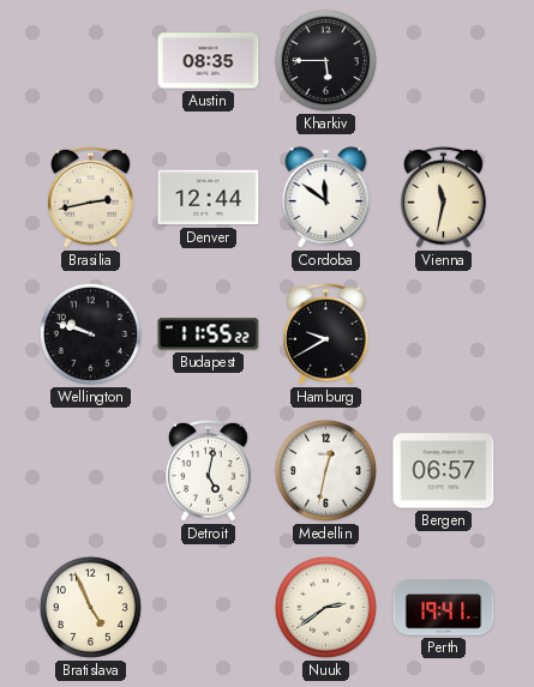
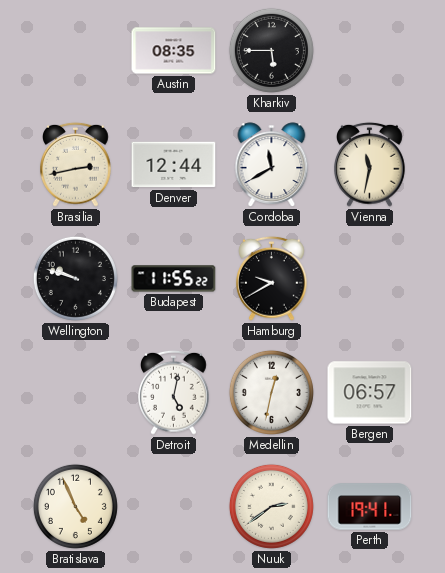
Cordoba: 11:51 -> 11:40
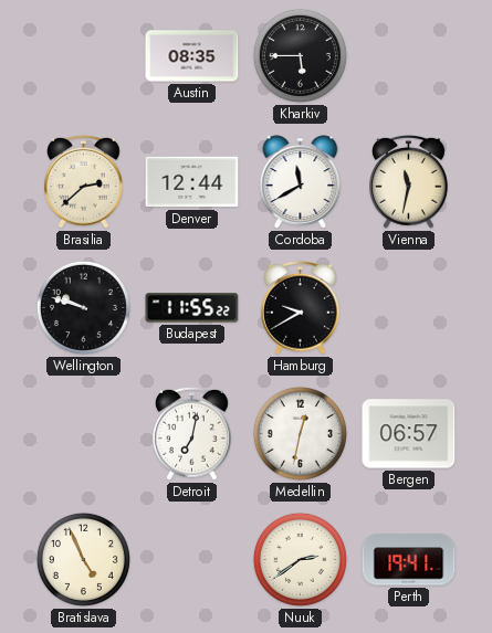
Brasilia: 2:43 -> 2:38
Detroit: 5:02 -> 7:02
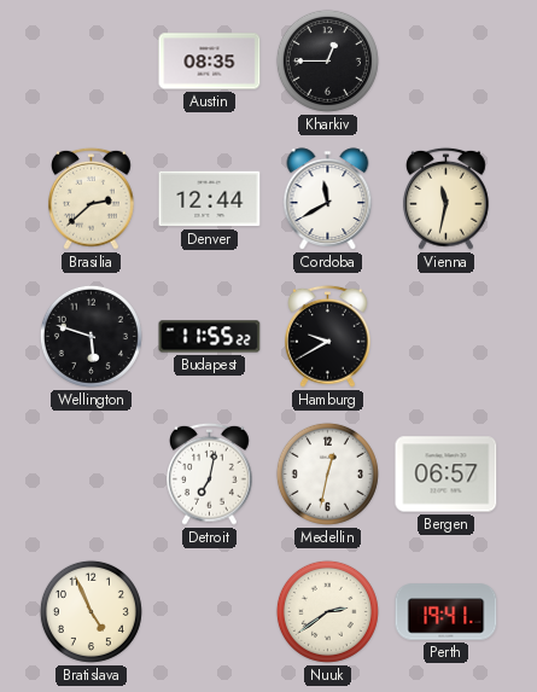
Kharkiv: 5:45 -> 12:45
Wellington: 9:48 -> 5:48
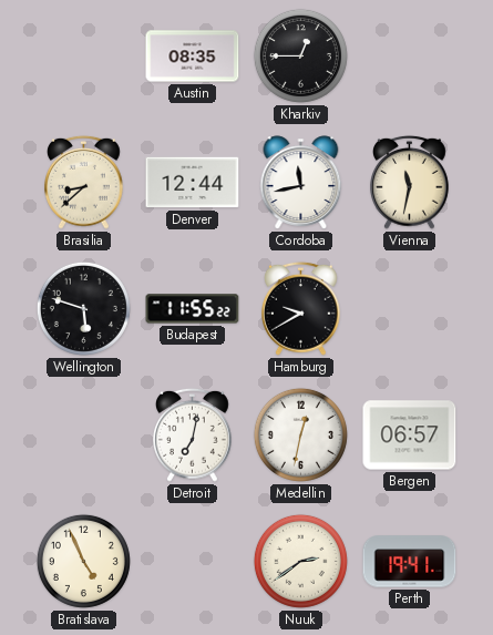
Brasilia: 2:38 -> 8:38
Cordoba: 11:40 -> 11:43
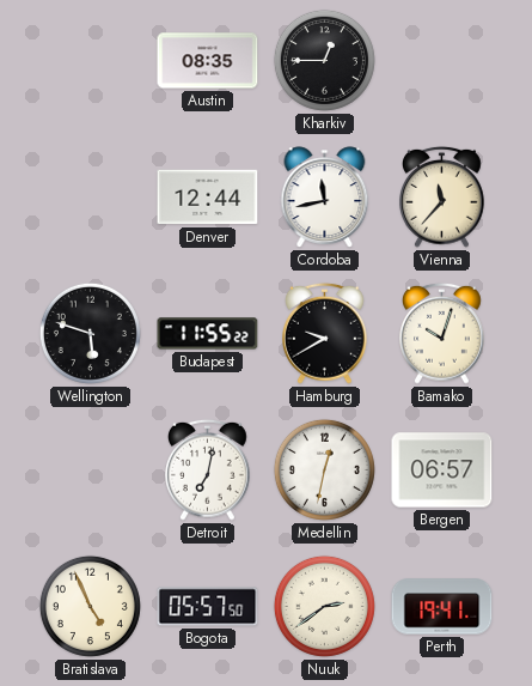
Brasilia: 8:38 -> none
Vienna: 11:32 -> 11:37
Bamako: none -> 10:03
Bogota: none -> 05:57
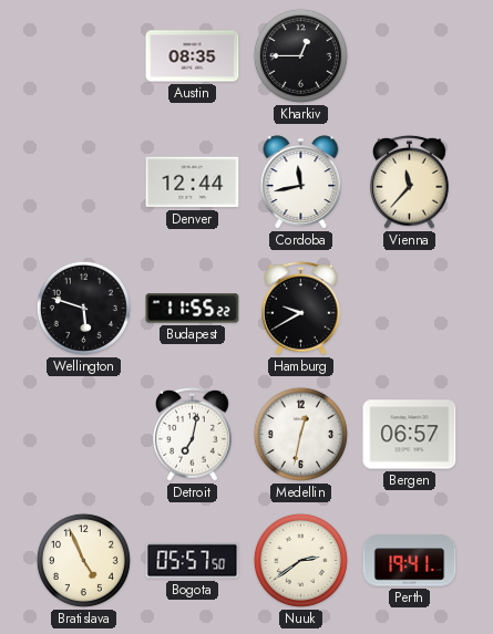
Bamako: 10:03 -> none
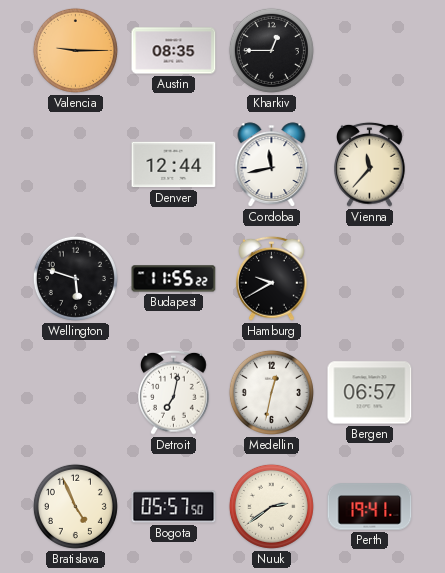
Valencia: none -> 9:15
